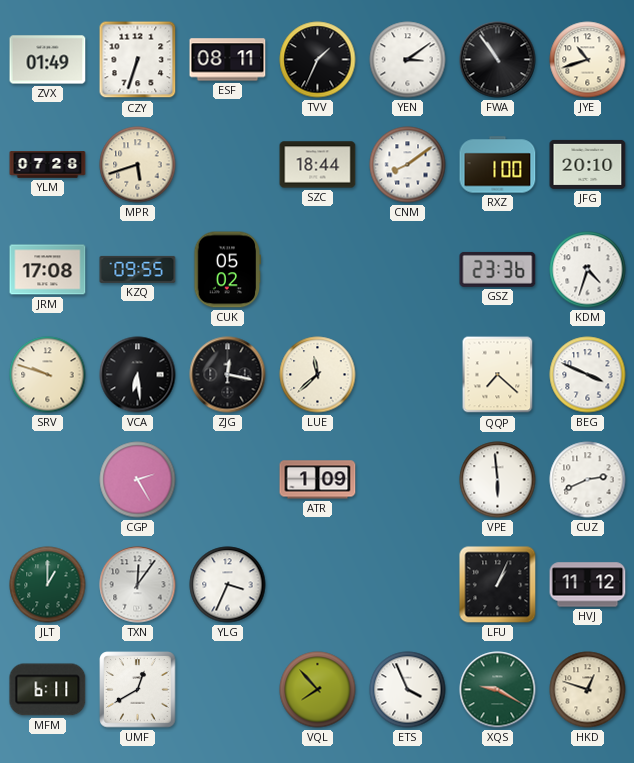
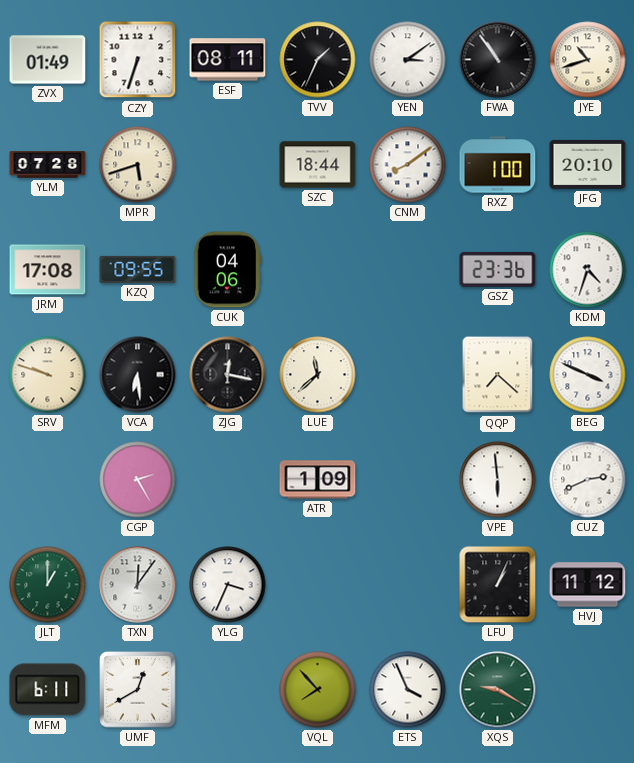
CUK: 05:02 -> 04:06
HKD: 12:48 -> none
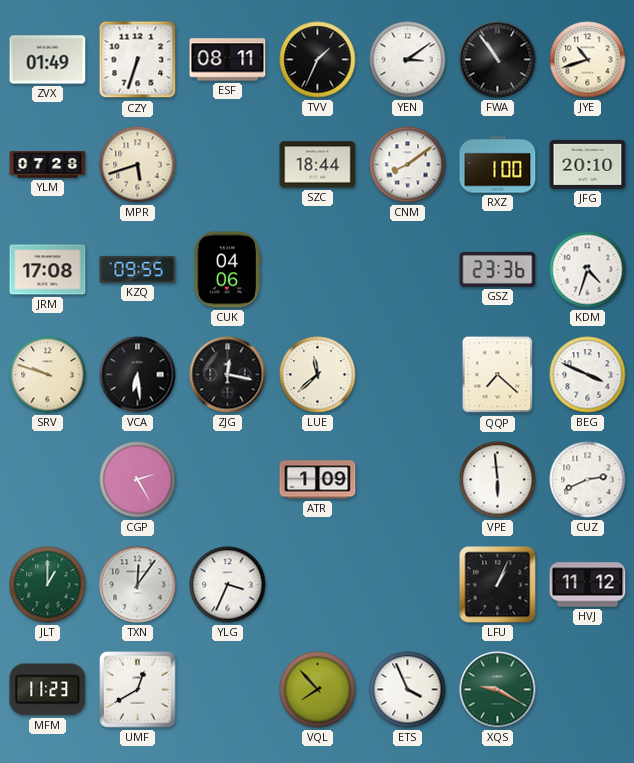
MFM: 6:11 -> 11:23
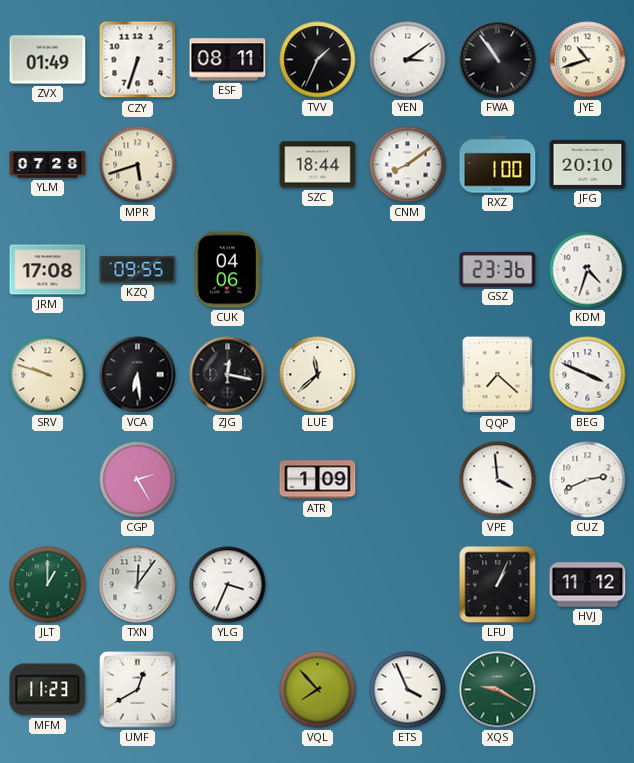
VPE: 5:59 -> 3:59
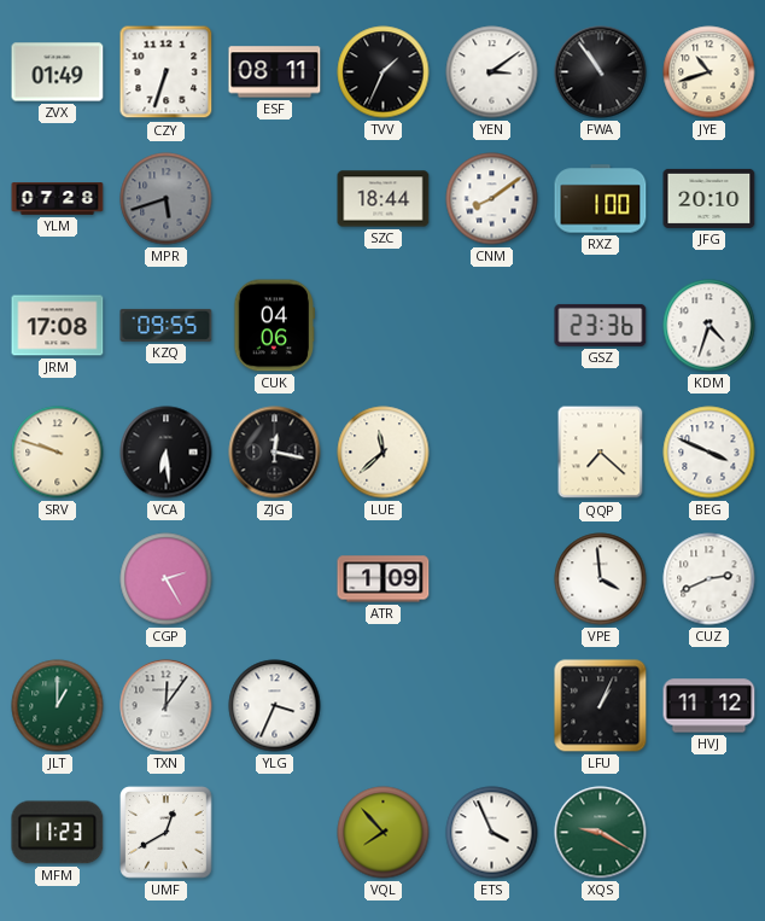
MPR dial: cream -> grey
